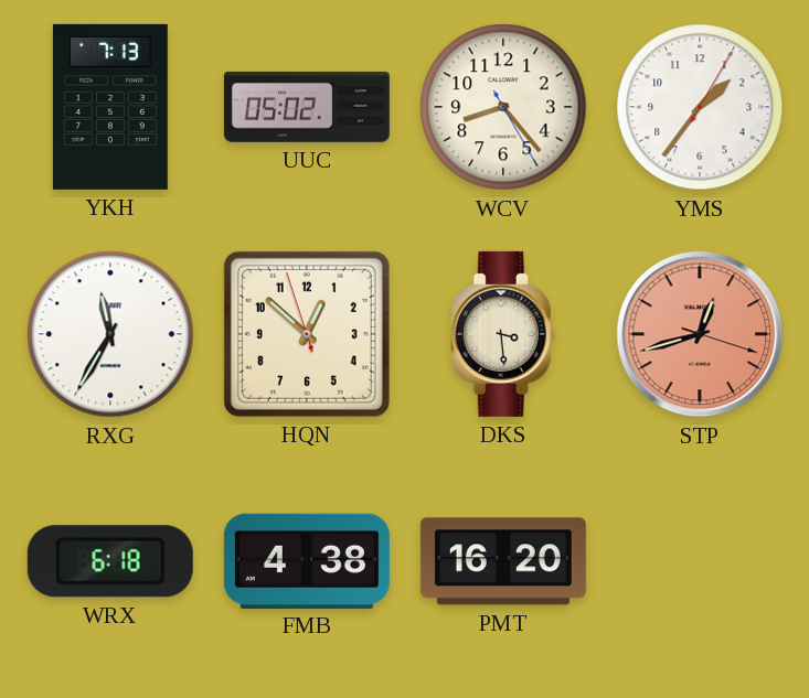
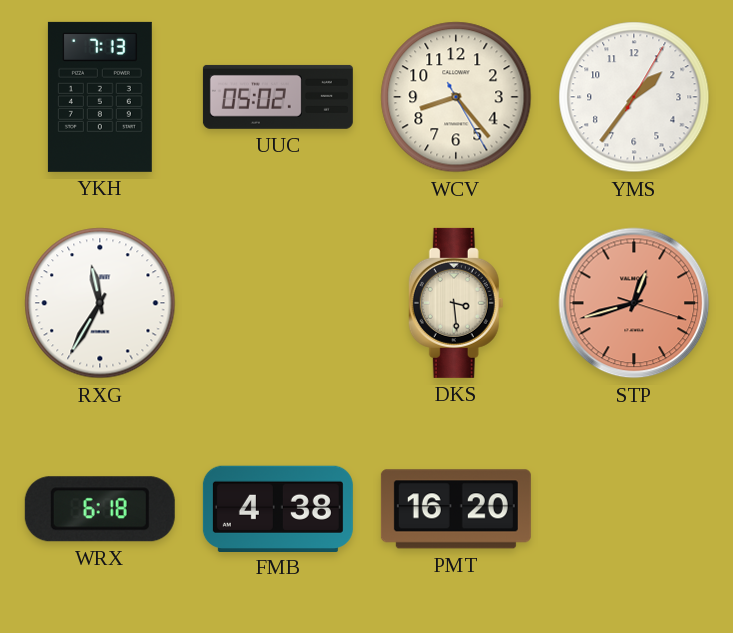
HQN: 12:51 -> none
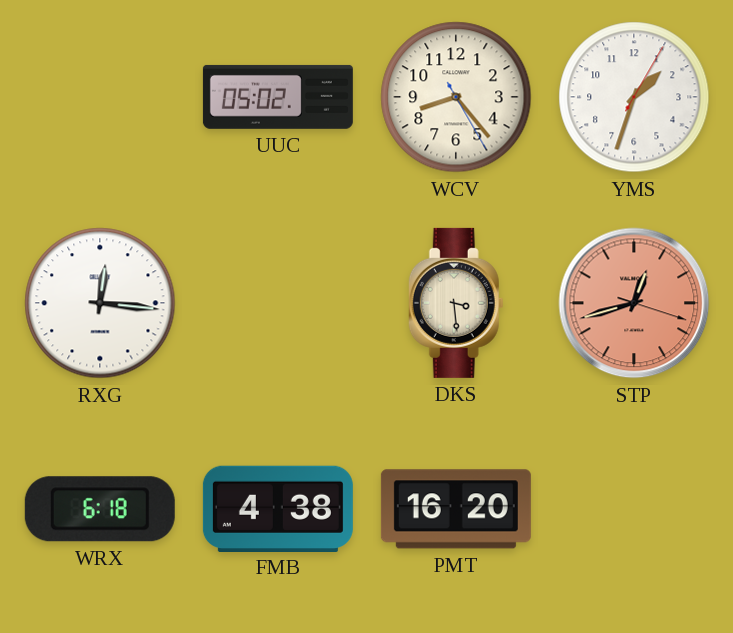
YKH: 7:13 -> none
YMS: 1:36 -> 1:33
RXG: 11:35 -> 12:16
